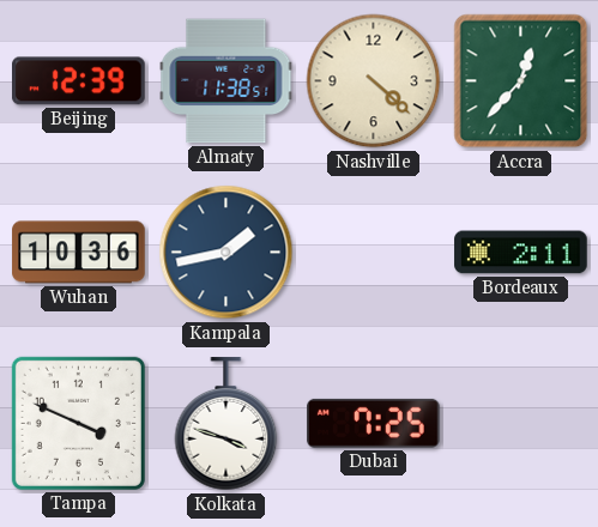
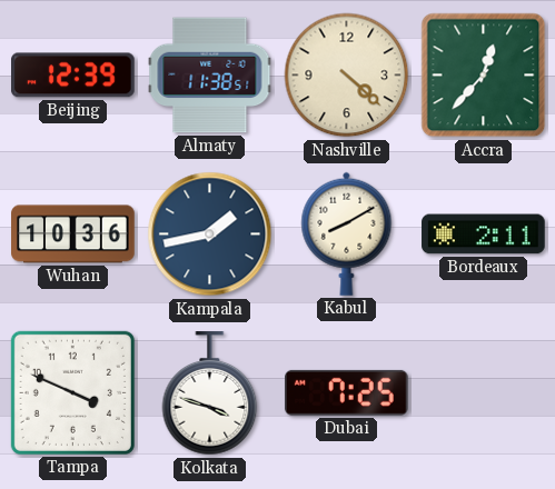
Kabul: none -> 8:10
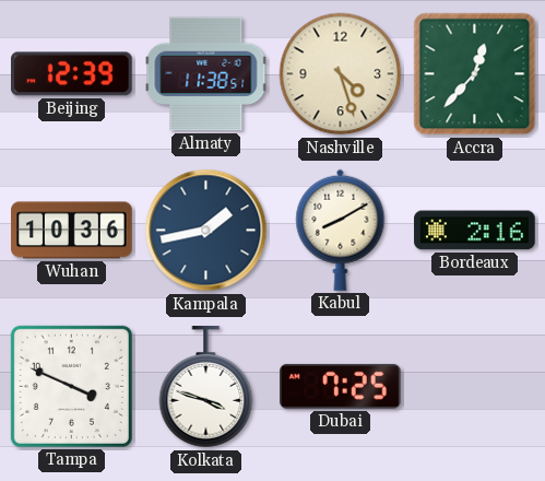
Nashville: 4:22 -> 4:27
Bordeaux: 2:11 -> 2:16
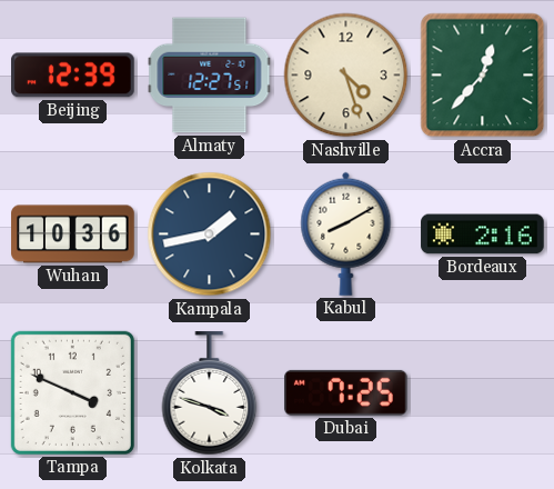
Almaty: 11:38 -> 12:27
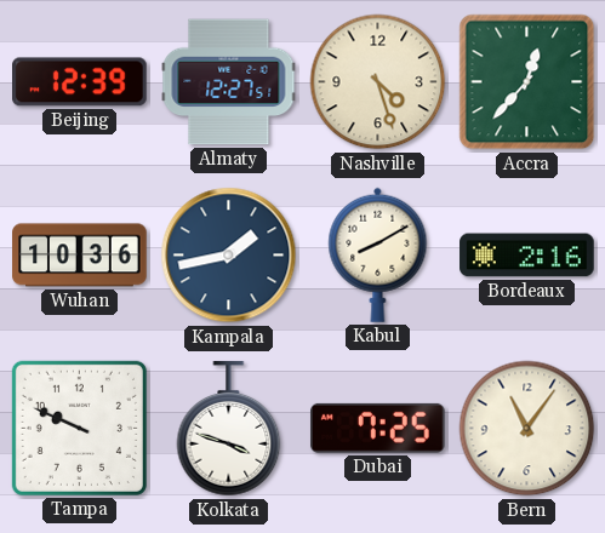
Tampa: 3:49 -> 9:49
Bern: none -> 11:06
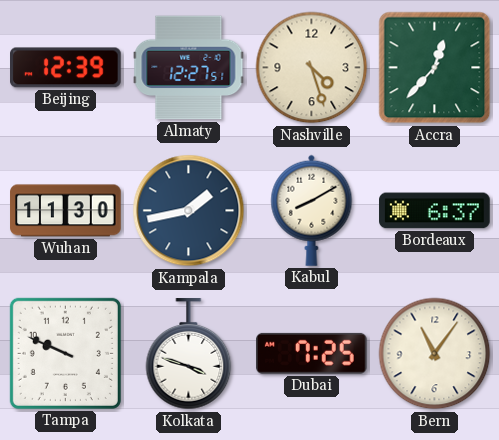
Wuhan: 10:36 -> 11:30
Bordeaux: 2:16 -> 6:37
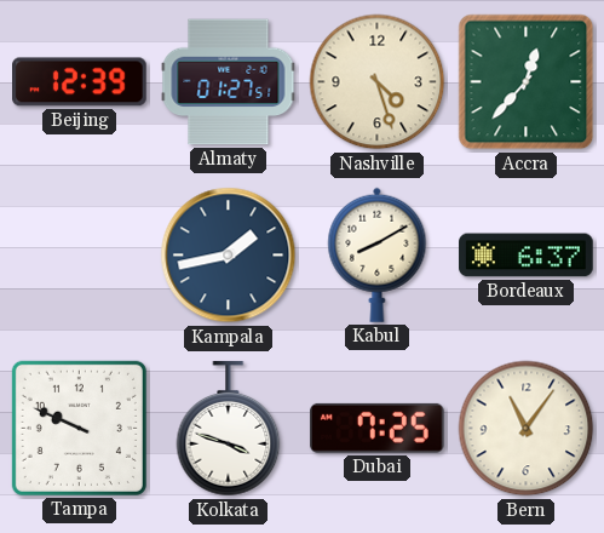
Almaty: 12:27 -> 01:27
Wuhan: 11:30 -> none
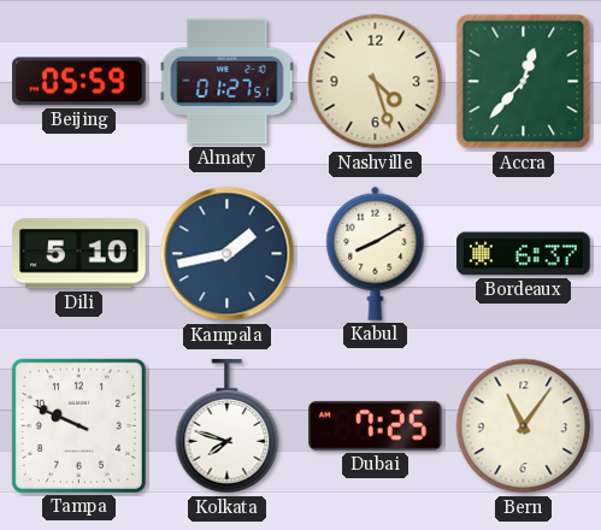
Beijing: 12:39 -> 05:59
Dili: none -> 5:10
Kolkata: 3:48 -> 7:48
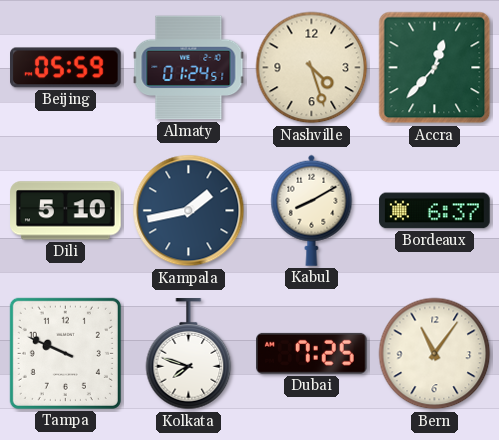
Almaty: 01:27 -> 01:24
